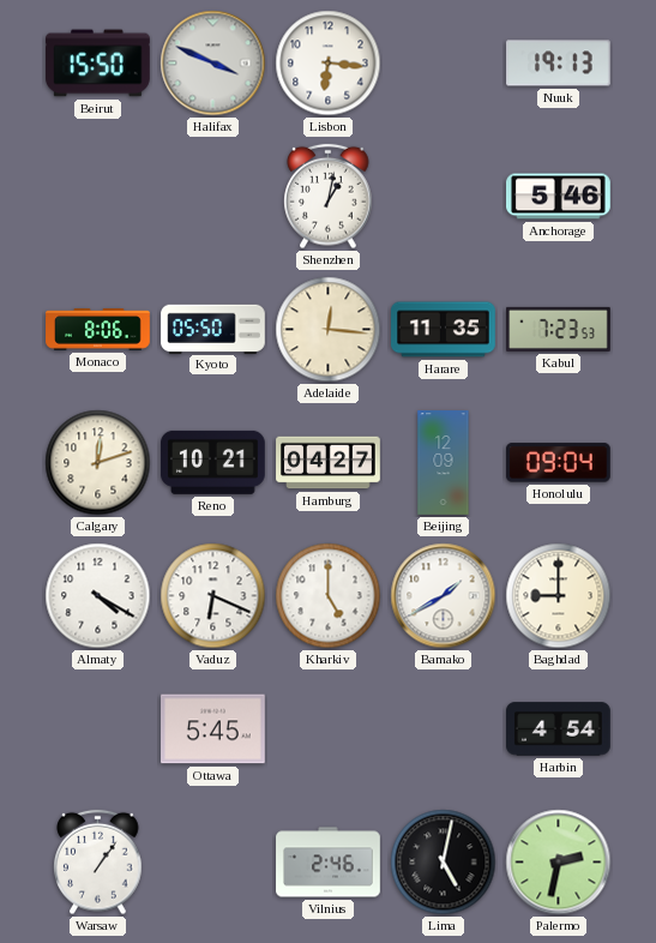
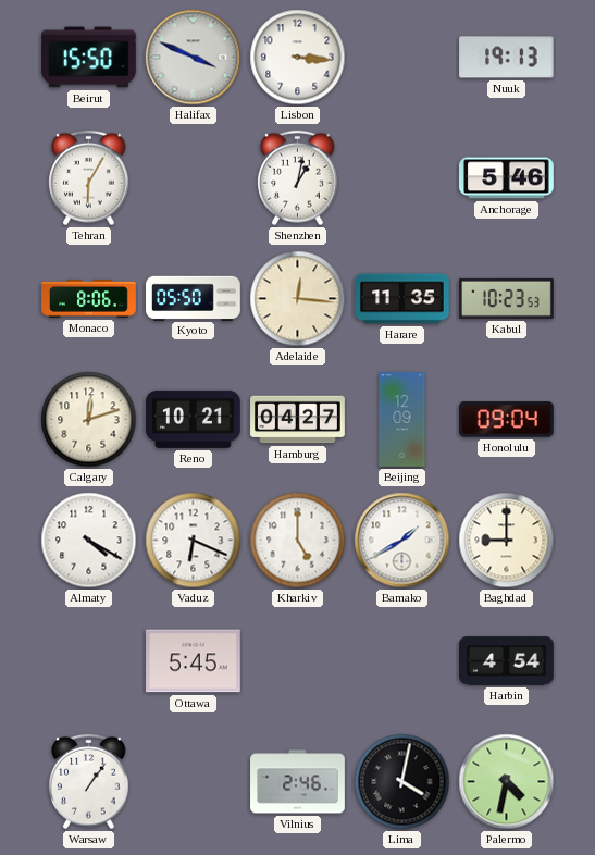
Lisbon: 6:16 -> 3:16
Tehran: none -> 6:05
Kabul: 7:23 -> 10:23
Lima: 5:02 -> 4:02
Palermo: 2:32 -> 4:32
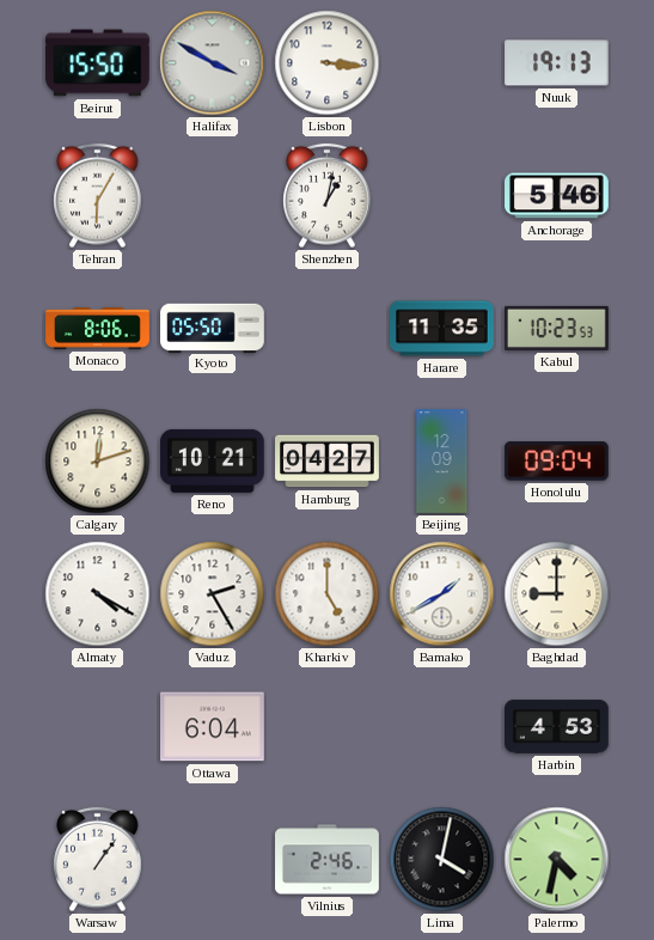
Halifax: 3:49 -> 3:50
Adelaide: 12:16 -> none
Vaduz: 6:19 -> 2:25
Ottawa: 5:45 -> 6:04
Harbin: 4:54 -> 4:53
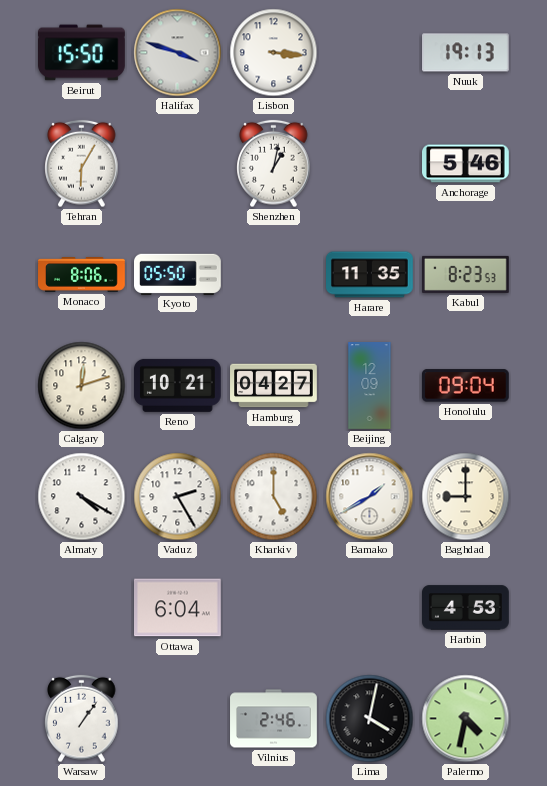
Halifax: 3:50 -> 3:48
Kabul: 10:23 -> 8:23
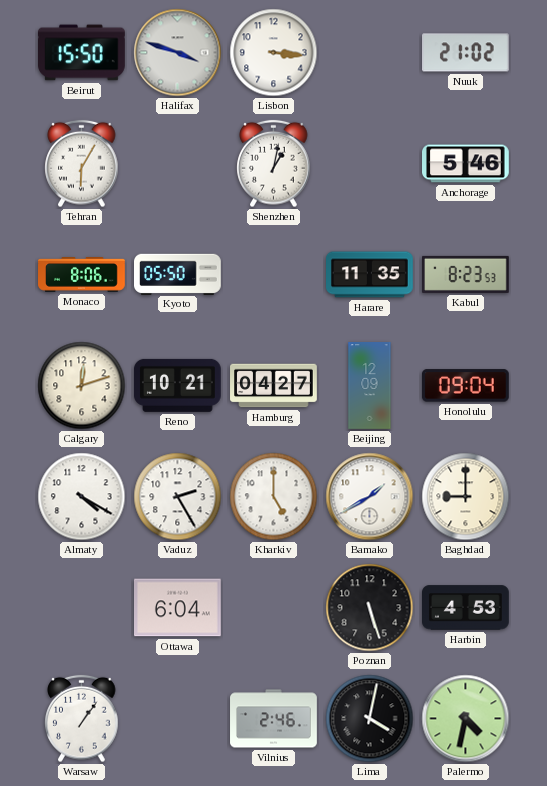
Nuuk: 19:13 -> 21:02
Poznan: none -> 5:27
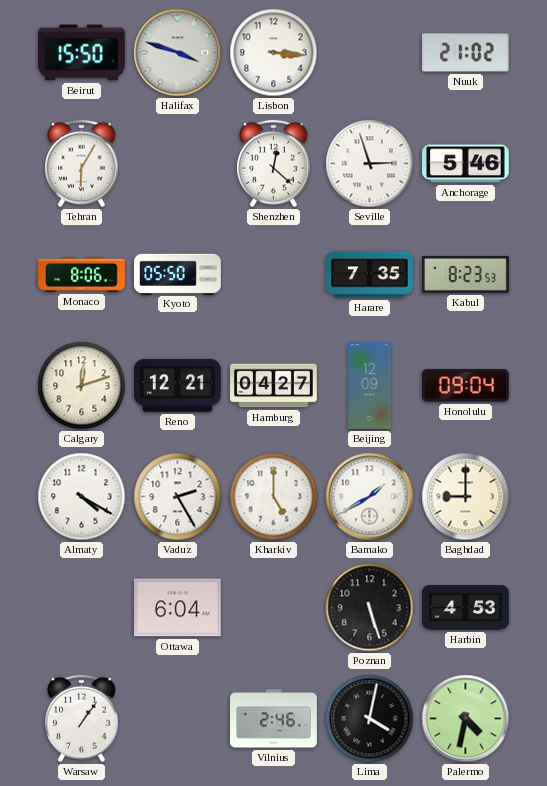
Shenzhen: 1:02 -> 12:22
Seville: none -> 2:57
Harare: 11:35 -> 7:35
Reno: 10:21 -> 12:21
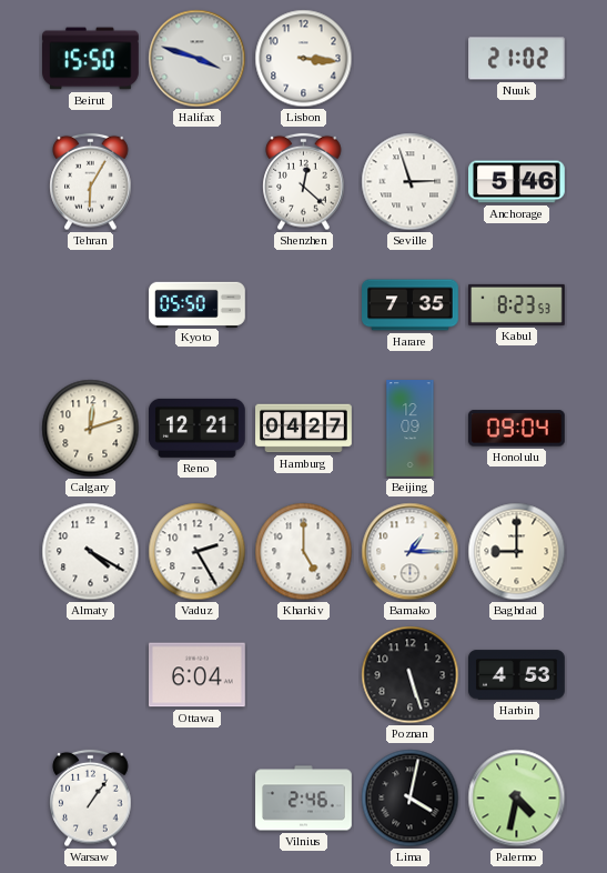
Monaco: 8:06 -> none
Bamako: 1:40 -> 1:15
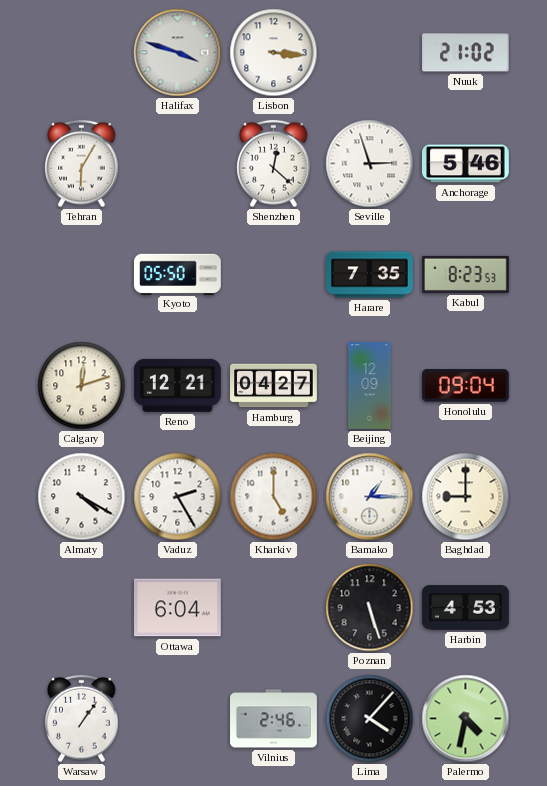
Beirut: 15:50 -> none
Lima: 4:02 -> 4:07
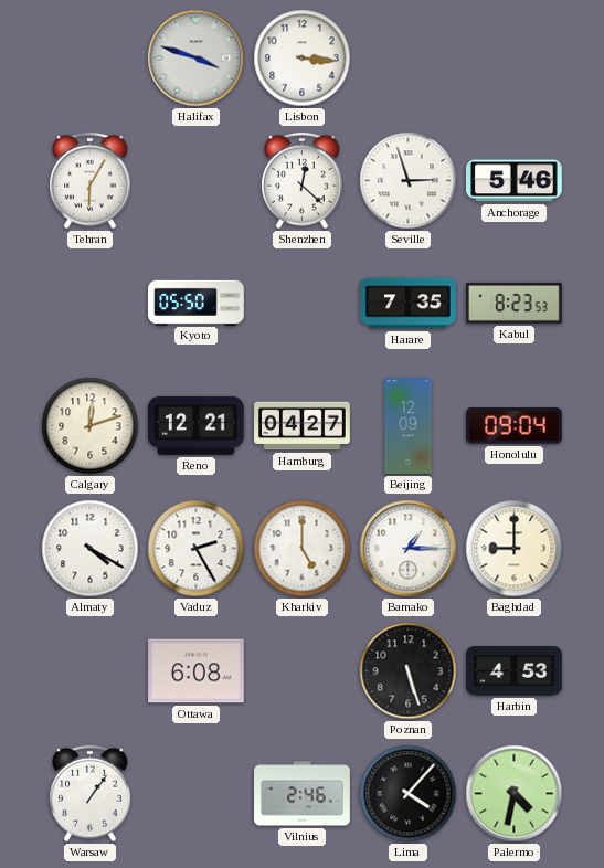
Nuuk: 21:02 -> none
Ottawa: 6:04 -> 6:08
